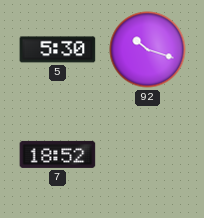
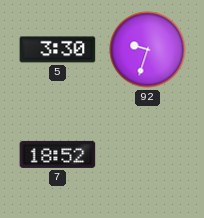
5: 5:30 -> 3:30
92: 10:18 -> 9:33
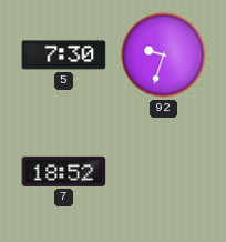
5: 3:30 -> 7:30
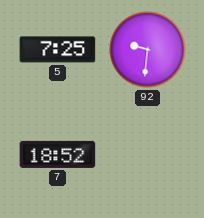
5: 7:30 -> 7:25
92: 9:33 -> 9:31
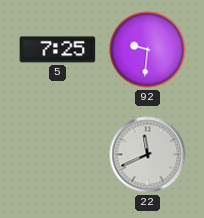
7: 18:52 -> none
22: none -> 11:41
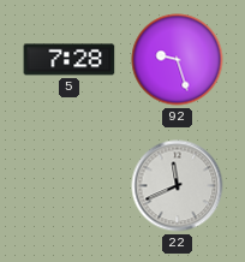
5: 7:25 -> 7:28
92: 9:31 -> 9:27
